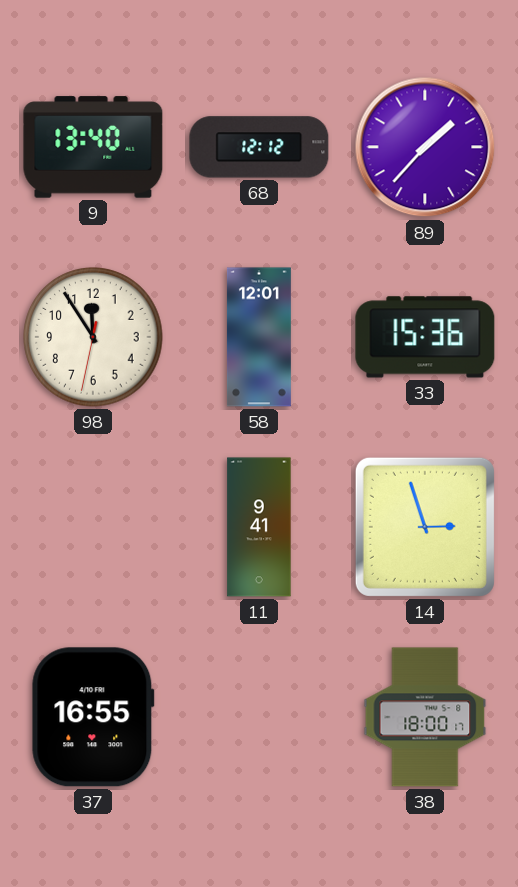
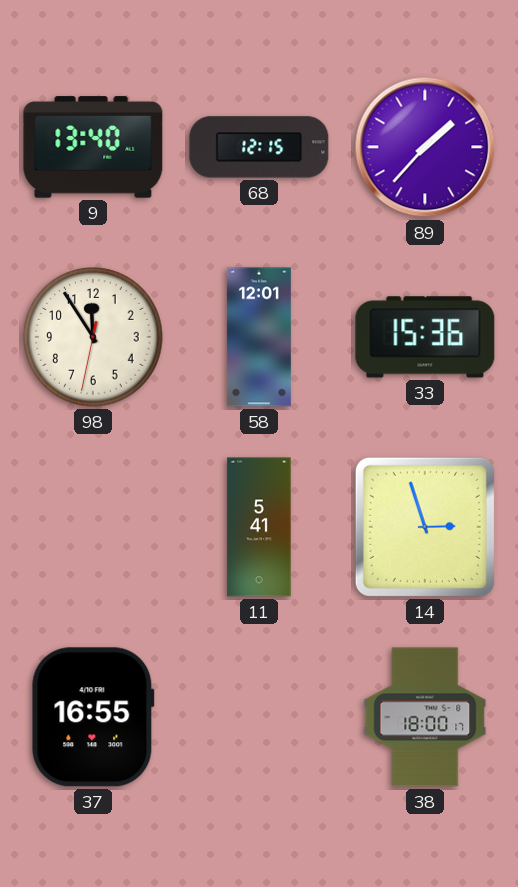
68: 12:12 -> 12:15
11: 9:41 -> 5:41
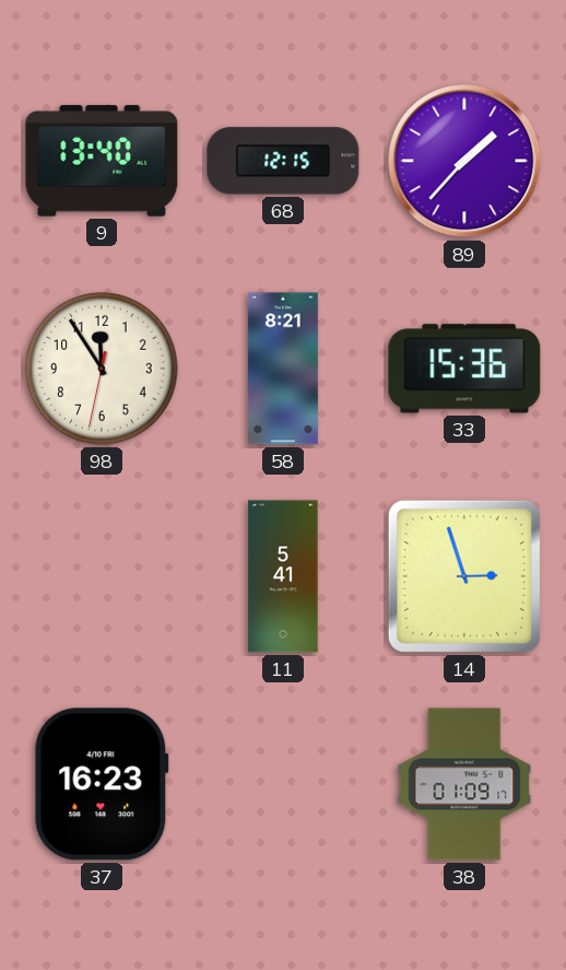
58: 12:01 -> 8:21
37: 16:55 -> 16:23
38: 18:00 -> 01:09
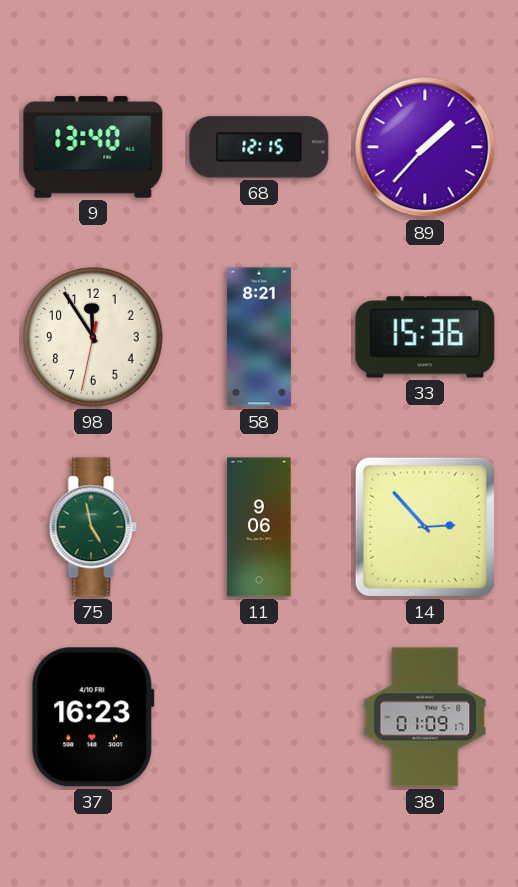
75: none -> 4:58
11: 5:41 -> 9:06
14: 2:57 -> 2:53
